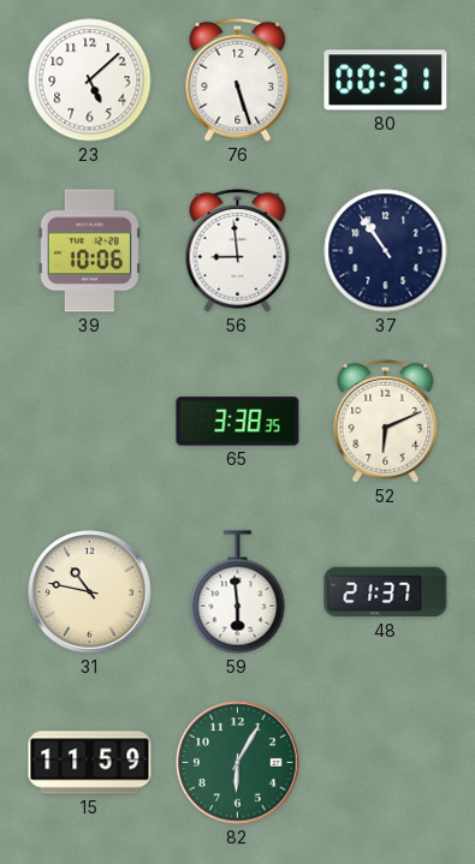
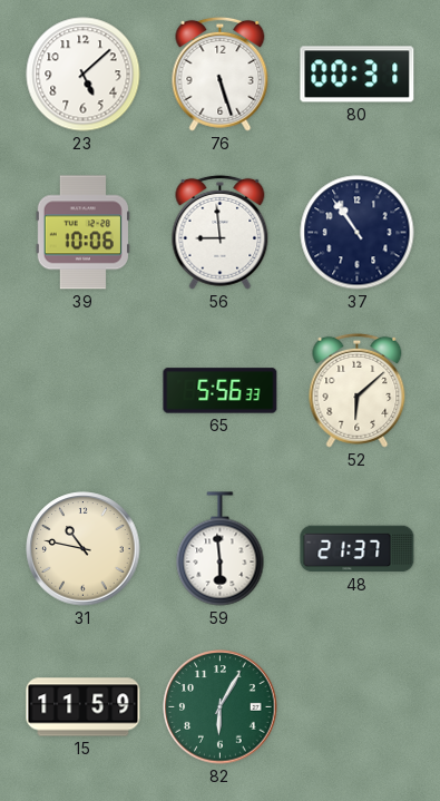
65: 3:38 -> 5:56
52: 6:11 -> 6:08
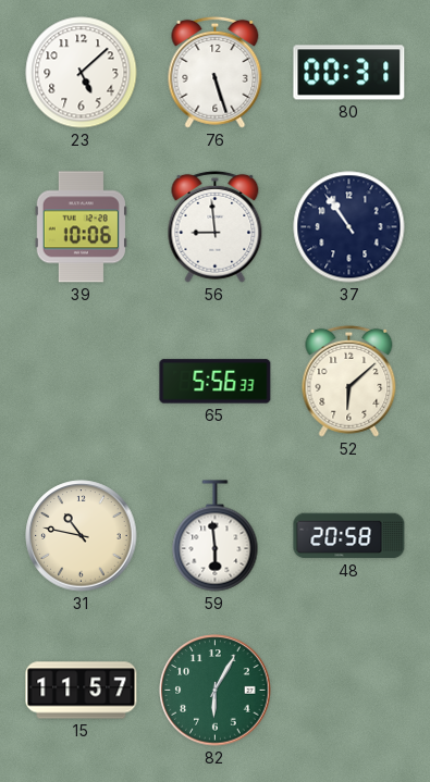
48: 21:37 -> 20:58
15: 11:59 -> 11:57
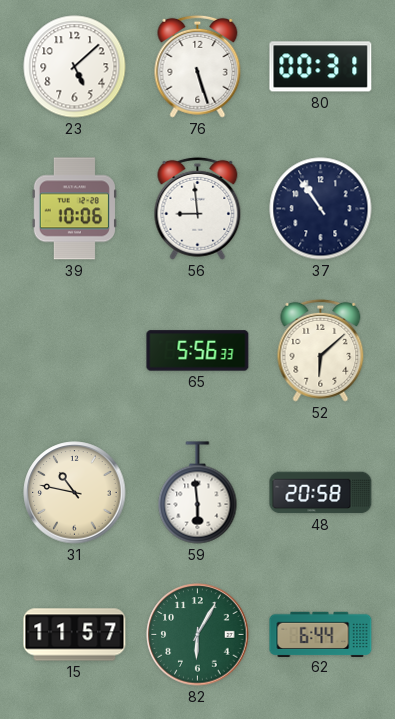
62: none -> 6:44
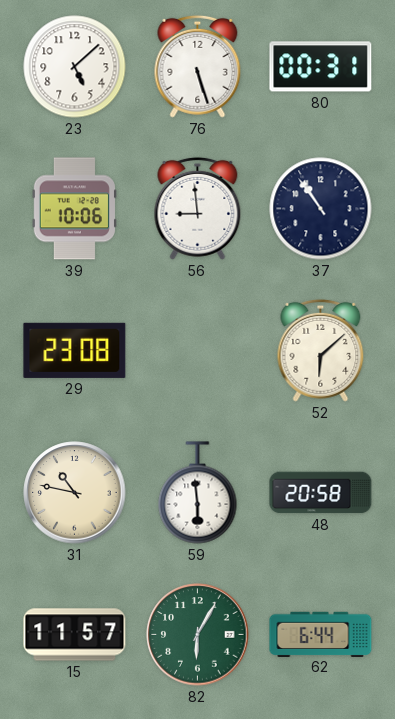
29: none -> 23:08
65: 5:56 -> none
